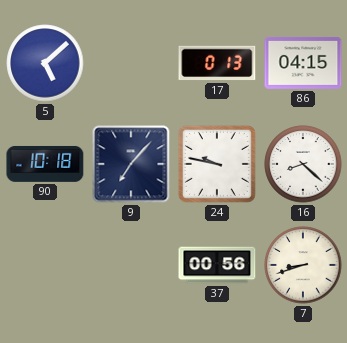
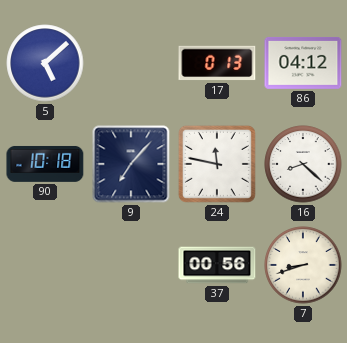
86: 04:15 -> 04:12
24: 9:47 -> 11:47
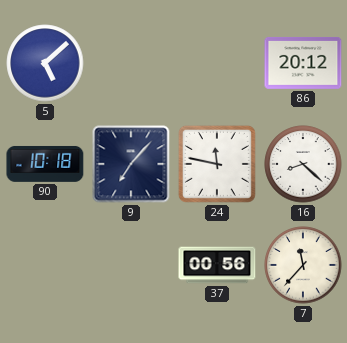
17: 0:13 -> none
86: 04:12 -> 20:12
7: 8:42 -> 11:37
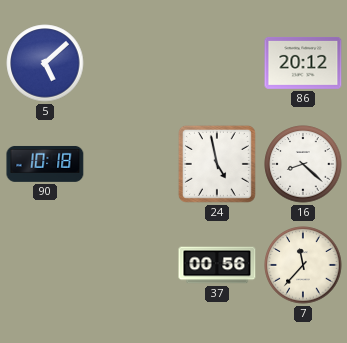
9: 7:07 -> none
24: 11:47 -> 4:58
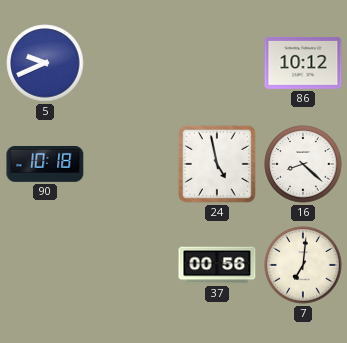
5: 5:08 -> 9:41
86: 20:12 -> 10:12
7: 11:37 -> 7:01
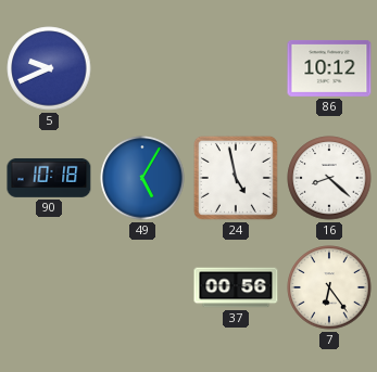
49: none -> 5:05
7: 7:01 -> 6:24
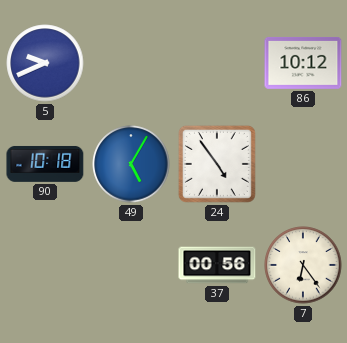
24: 4:58 -> 4:54
16: 8:22 -> none
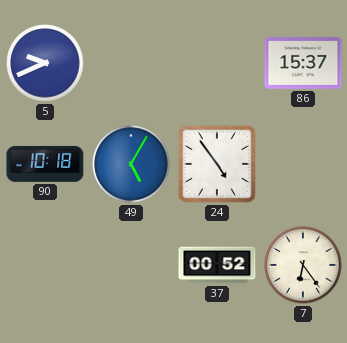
86: 10:12 -> 15:37
37: 00:56 -> 00:52
